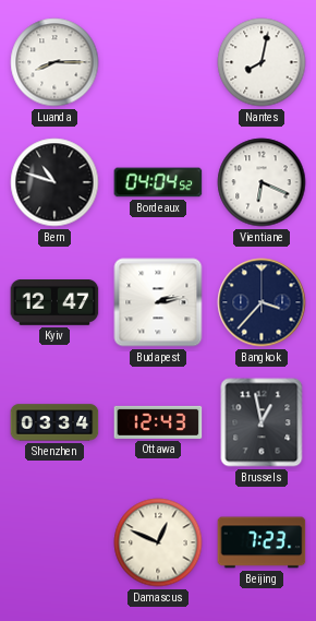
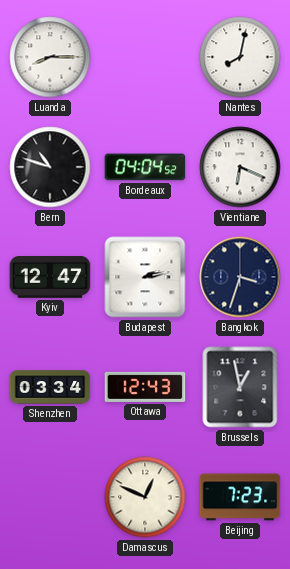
Bangkok: 3:37 -> 3:33
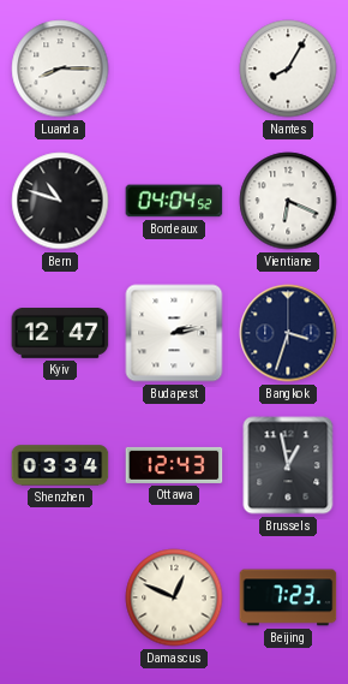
Nantes: 8:02 -> 8:05
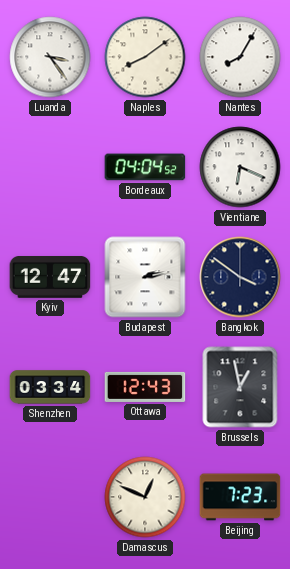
Luanda: 8:15 -> 3:24
Naples: none -> 8:09
Bern: 10:48 -> none
Bangkok: 3:33 -> 3:51
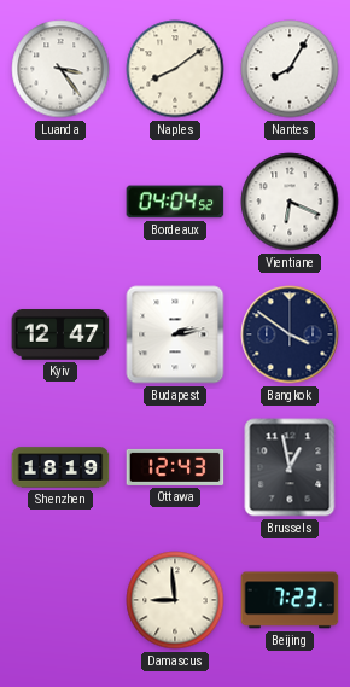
Shenzhen: 03:34 -> 18:19
Damascus: 12:49 -> 8:59
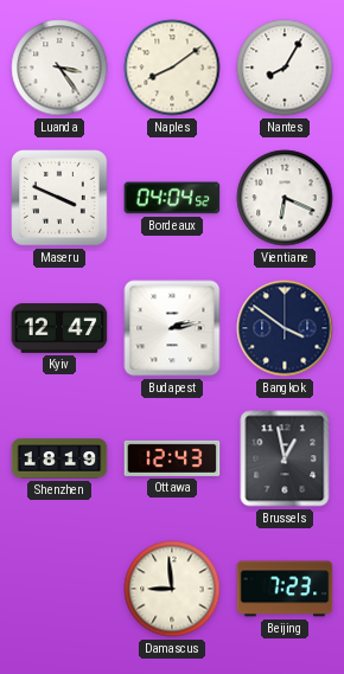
Maseru: none -> 3:49
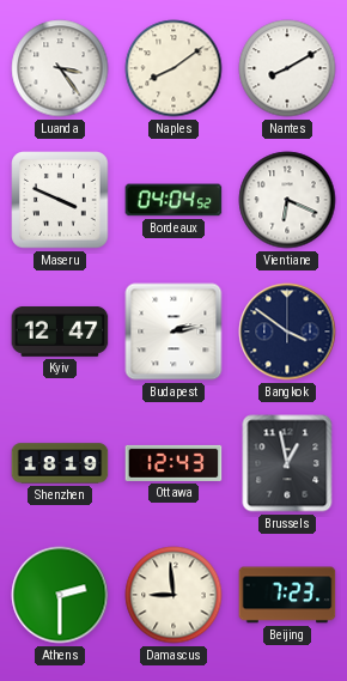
Nantes: 8:05 -> 8:10
Athens: none -> 2:30
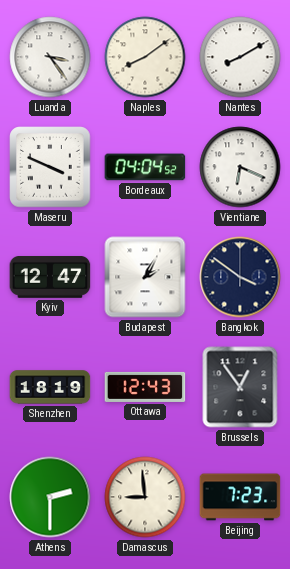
Budapest: 2:13 -> 2:05
Brussels: 12:58 -> 12:54
